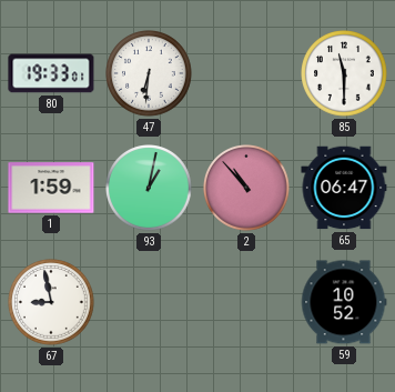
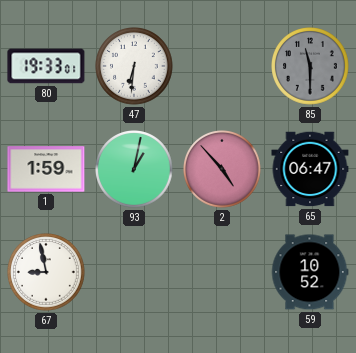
85 dial: white -> grey
2: 10:53 -> 4:53
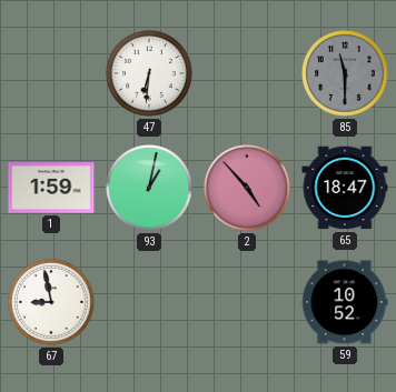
80: 19:33 -> none
65: 06:47 -> 18:47
